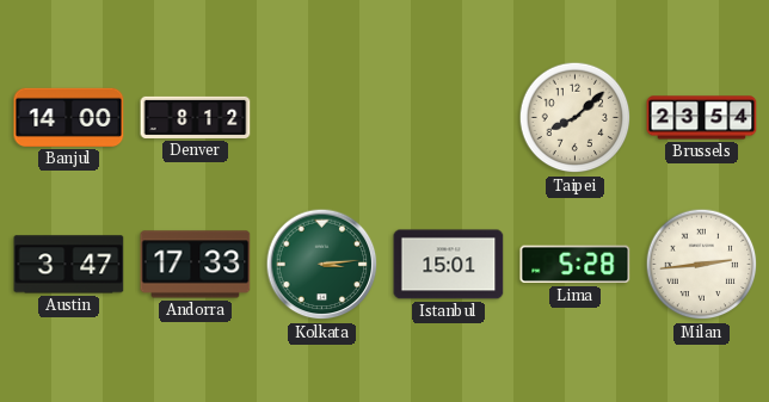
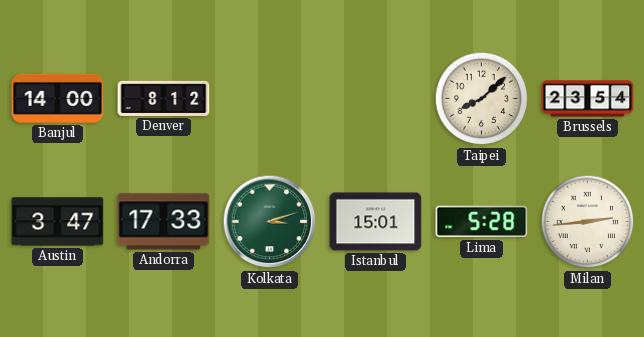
Kolkata: 3:14 -> 3:12
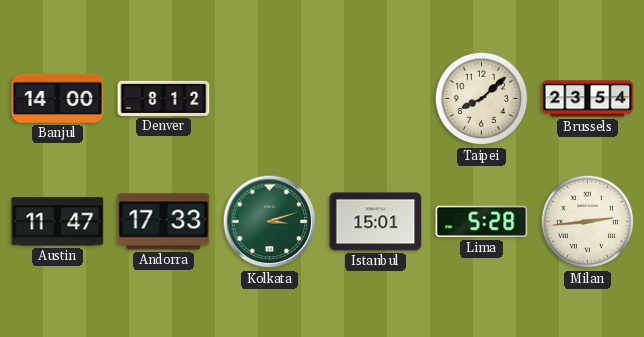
Austin: 3:47 -> 11:47
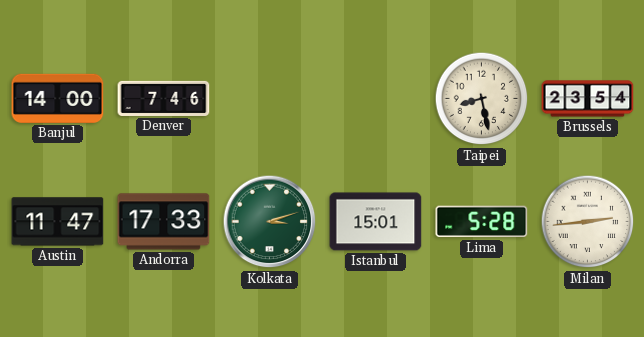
Denver: 8:12 -> 7:46
Taipei: 8:08 -> 8:28
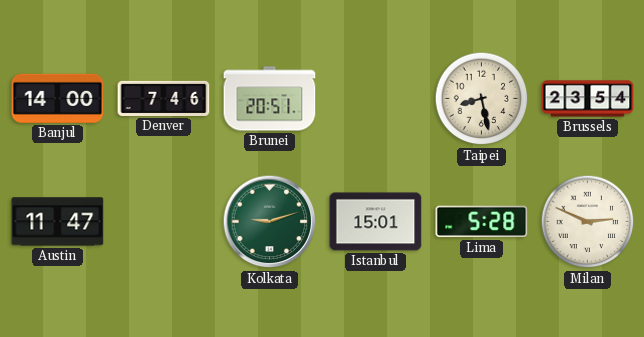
Brunei: none -> 20:51
Andorra: 17:33 -> none
Kolkata: 3:12 -> 9:12
Milan: 2:44 -> 2:49
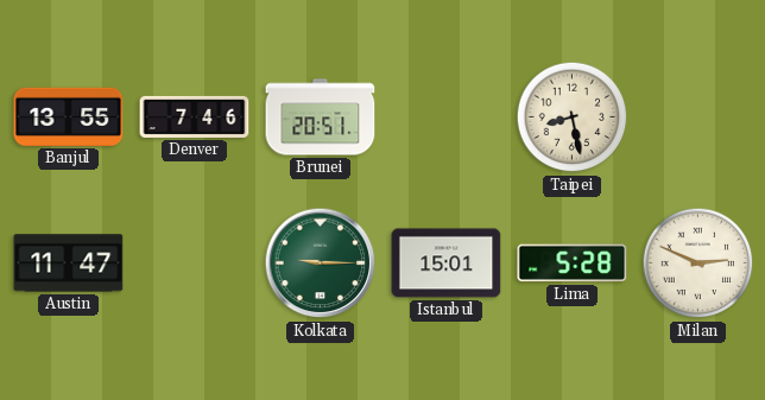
Banjul: 14:00 -> 13:55
Brussels: 23:54 -> none
Kolkata: 9:12 -> 9:15
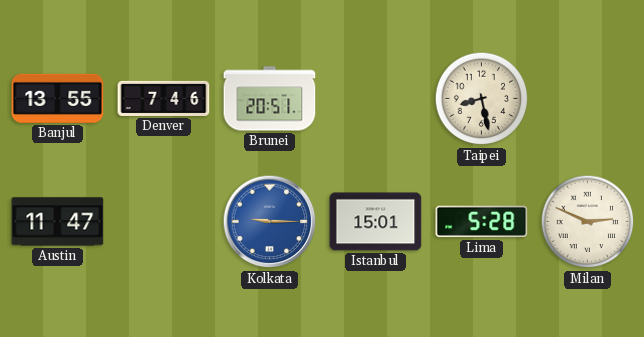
Kolkata dial: green -> blue
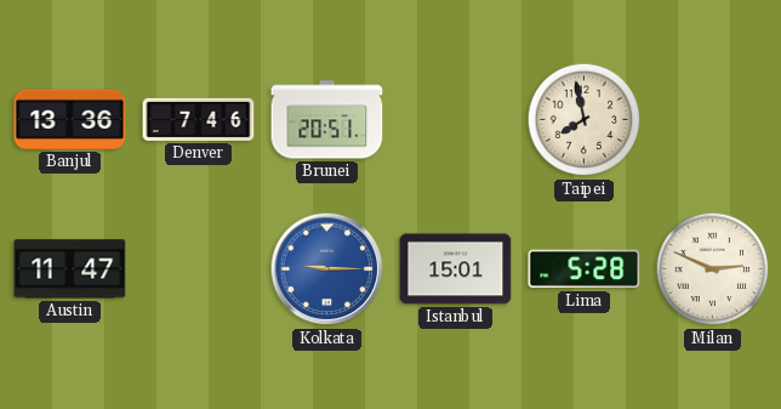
Banjul: 13:55 -> 13:36
Taipei: 8:28 -> 7:58
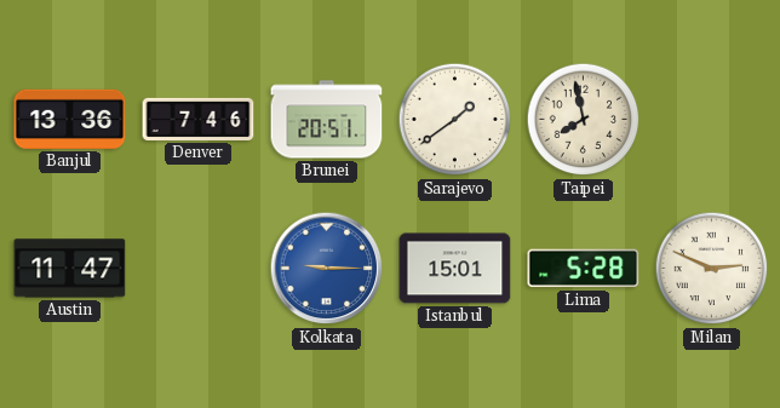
Sarajevo: none -> 1:39
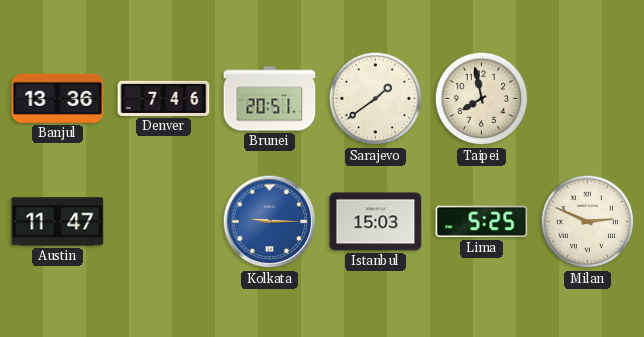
Istanbul: 15:01 -> 15:03
Lima: 5:28 -> 5:25
